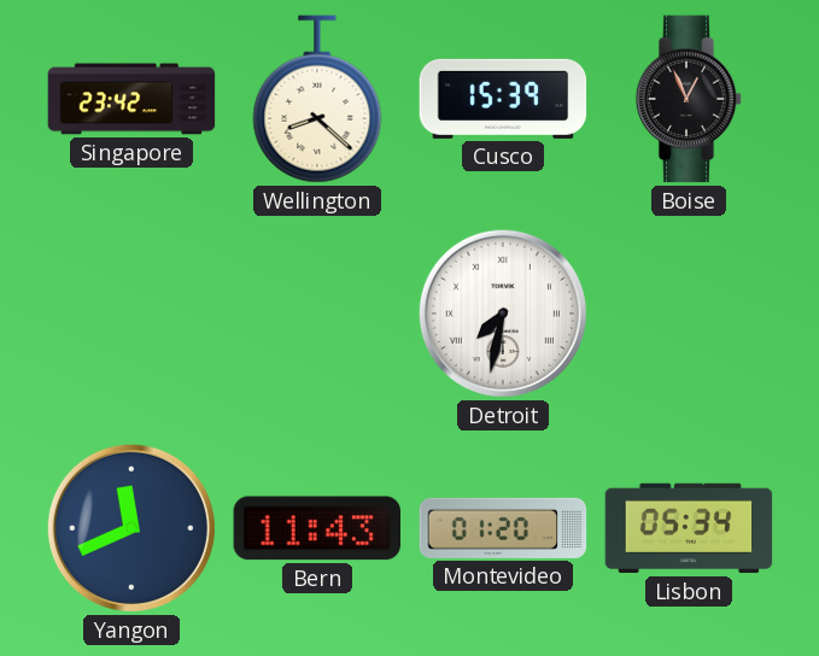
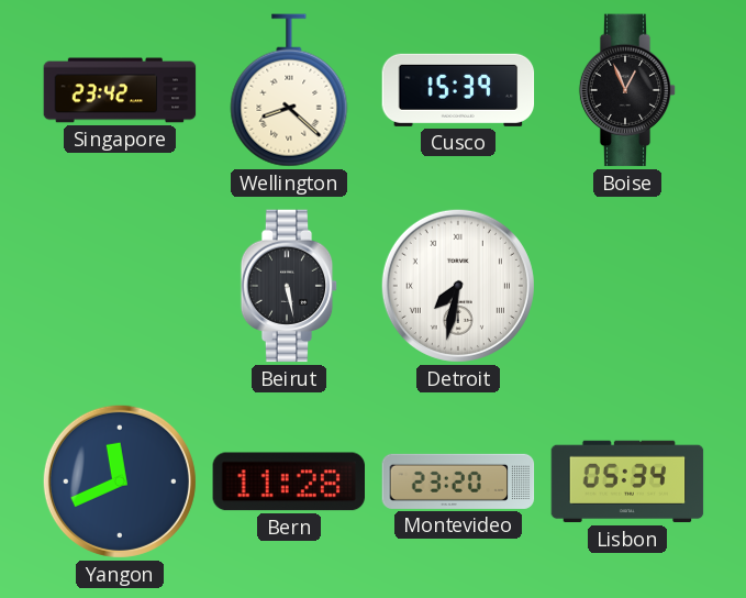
Beirut: none -> 5:28
Bern: 11:43 -> 11:28
Montevideo: 01:20 -> 23:20
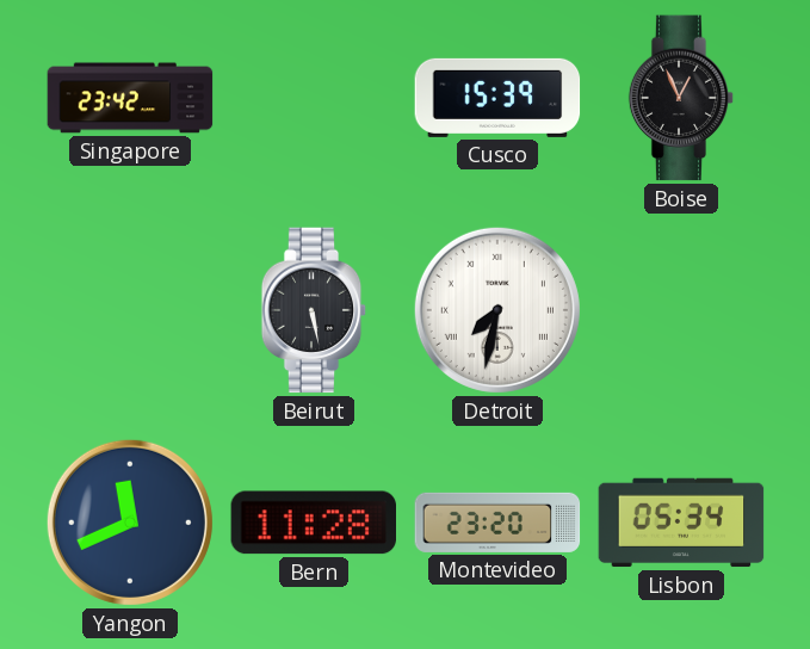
Wellington: 8:22 -> none
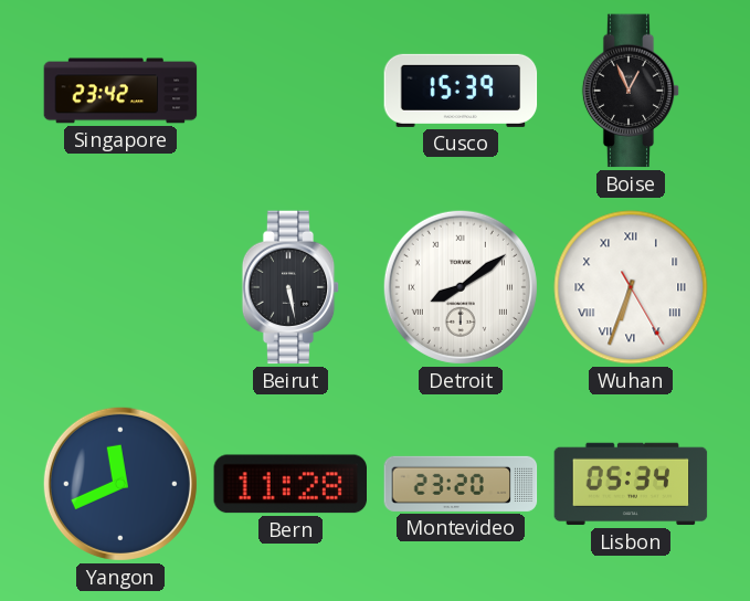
Detroit: 7:32 -> 8:09
Wuhan: none -> 6:33
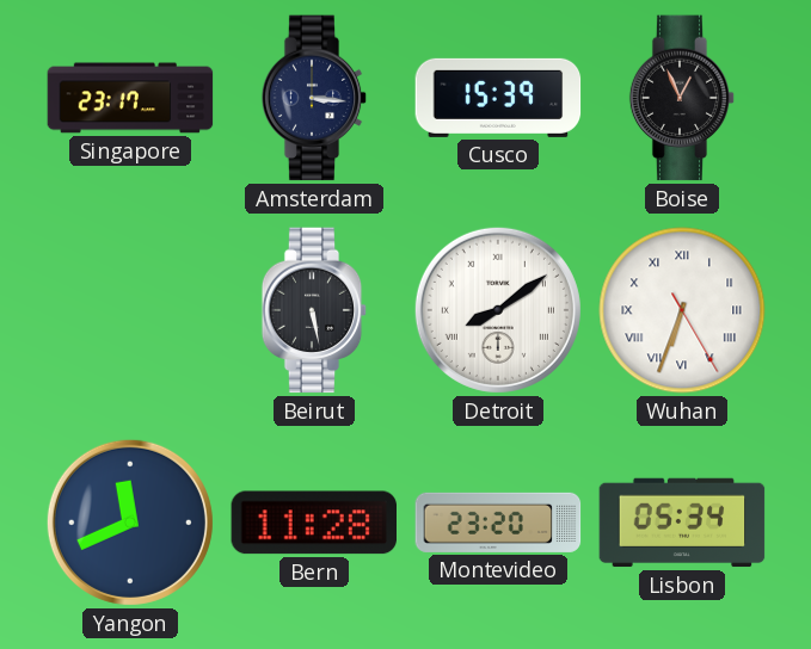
Singapore: 23:42 -> 23:17
Amsterdam: none -> 3:16
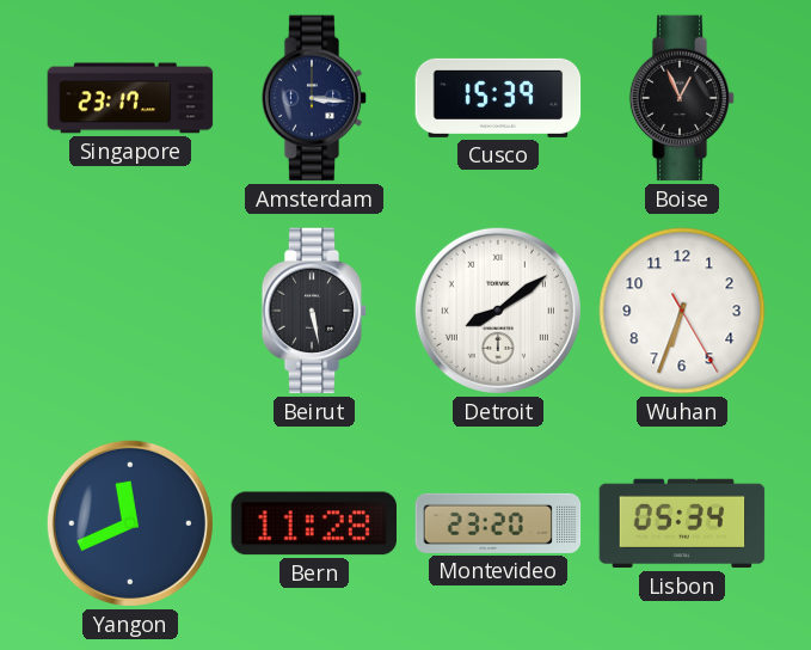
Wuhan numerals: Roman -> Arabic
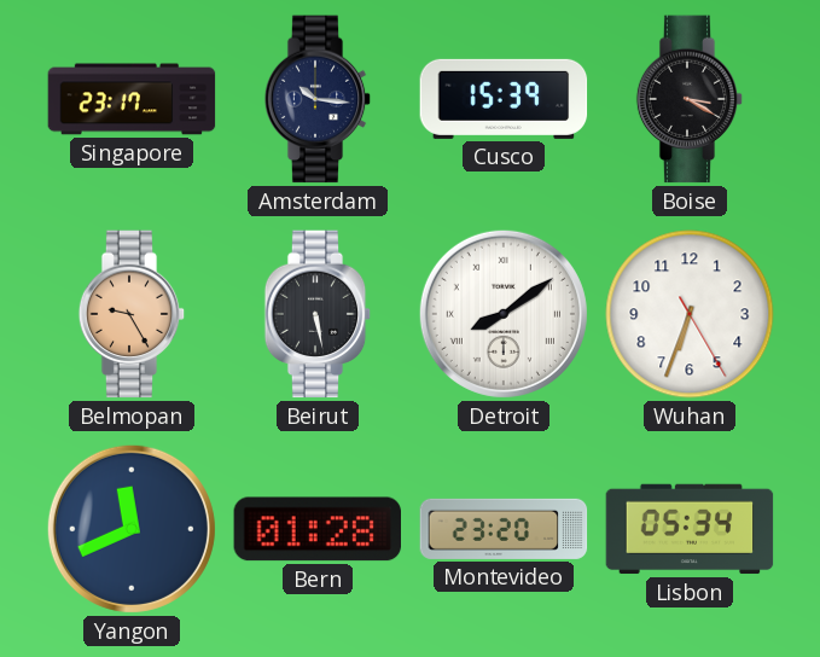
Amsterdam: 3:16 -> 10:16
Boise: 12:56 -> 3:20
Belmopan: none -> 9:25
Bern: 11:28 -> 01:28
